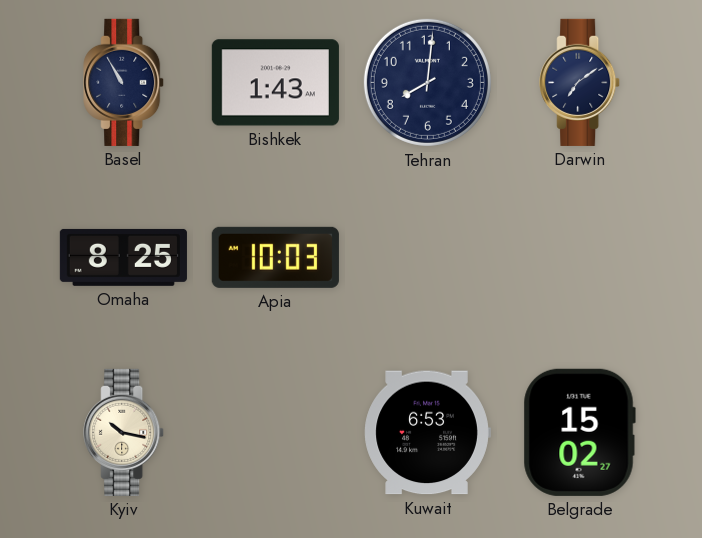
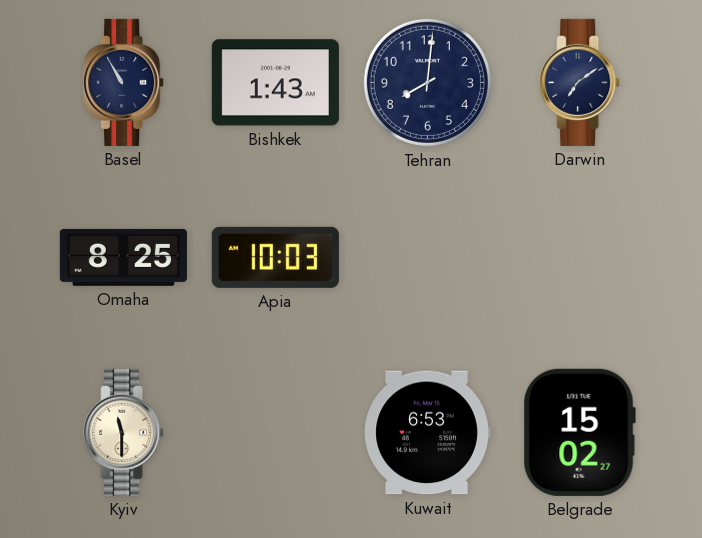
Kyiv: 10:17 -> 11:30
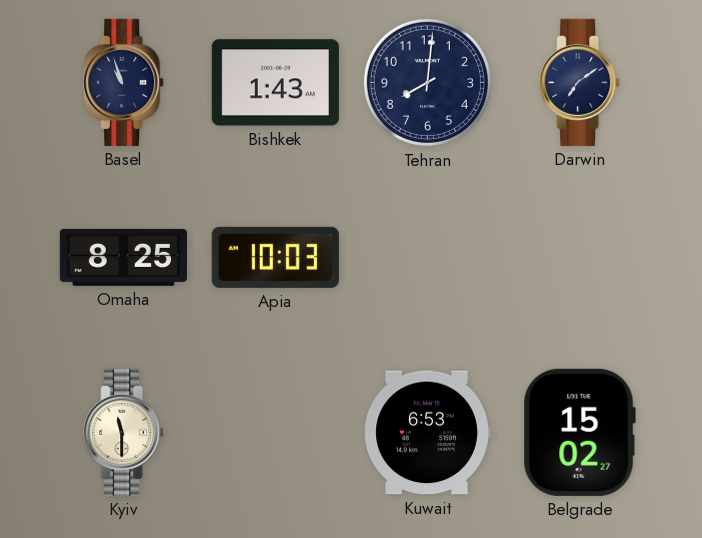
Basel: 10:55 -> 10:57
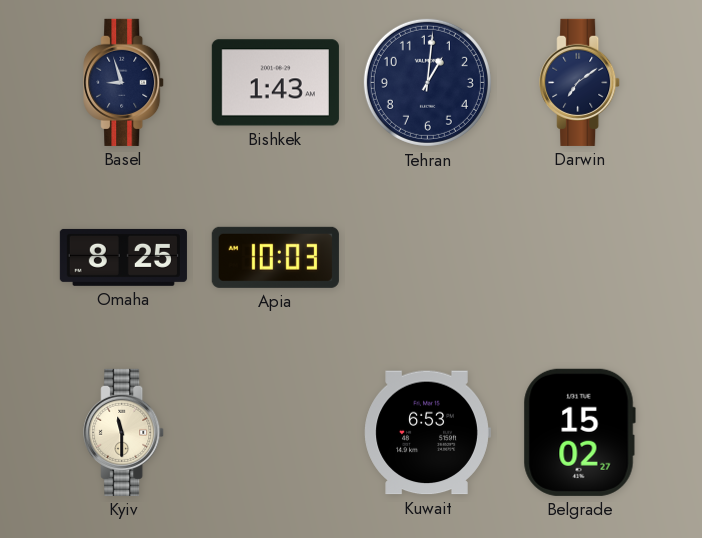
Basel: 10:57 -> 8:57
Tehran: 8:01 -> 1:01
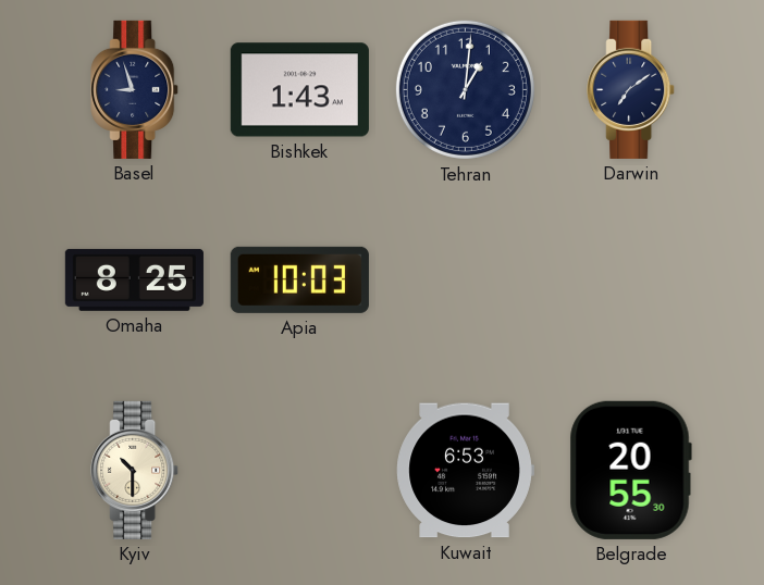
Kyiv: 11:30 -> 10:30
Belgrade: 15:02 -> 20:55
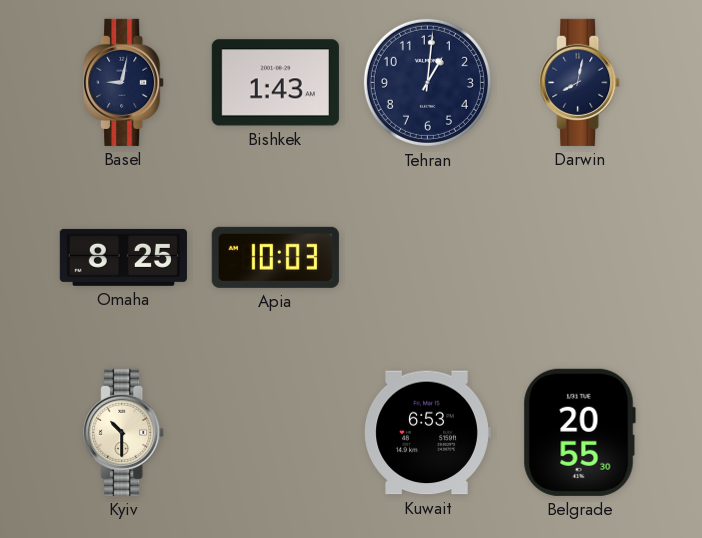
Basel: 8:57 -> 9:02
Darwin: 7:09 -> 8:02
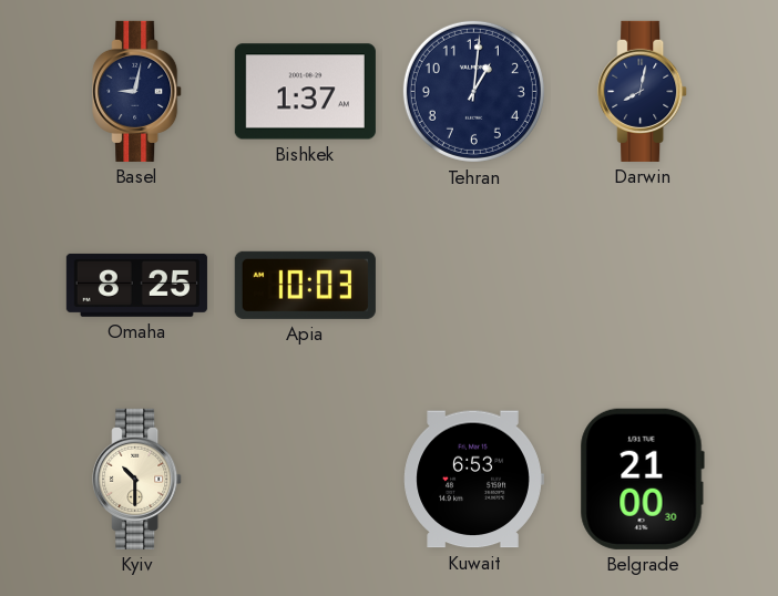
Bishkek: 1:43 -> 1:37
Belgrade: 20:55 -> 21:00
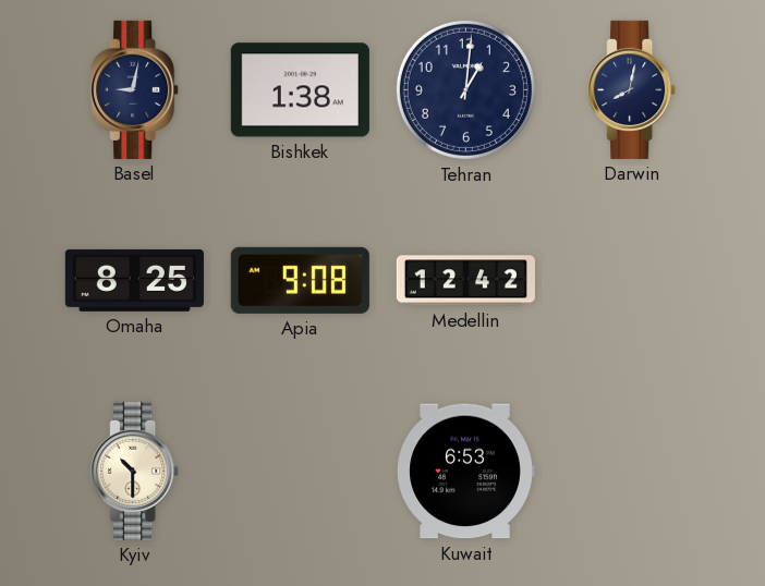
Bishkek: 1:37 -> 1:38
Apia: 10:03 -> 9:08
Medellin: none -> 12:42
Belgrade: 21:00 -> none
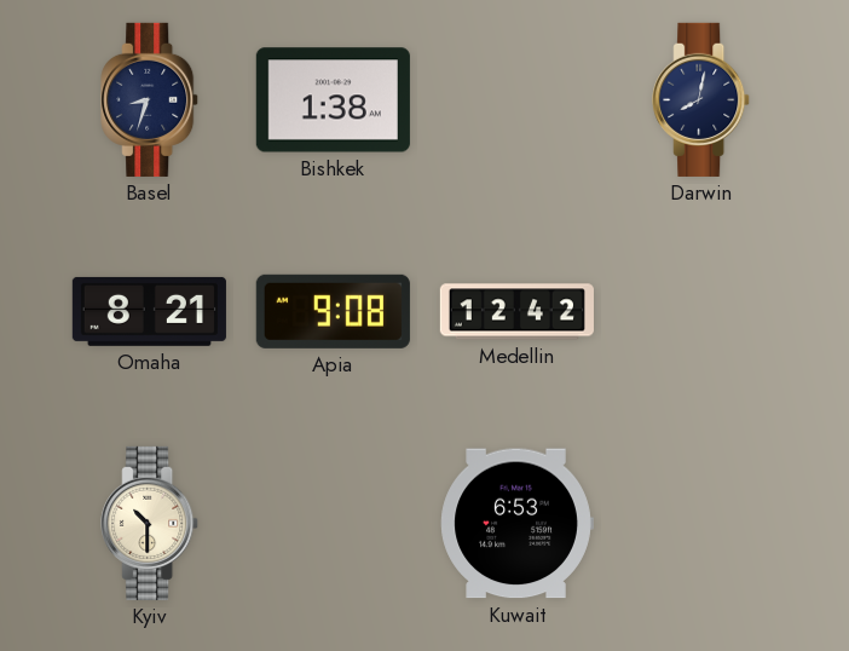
Basel: 9:02 -> 8:33
Tehran: 1:01 -> none
Omaha: 8:25 -> 8:21
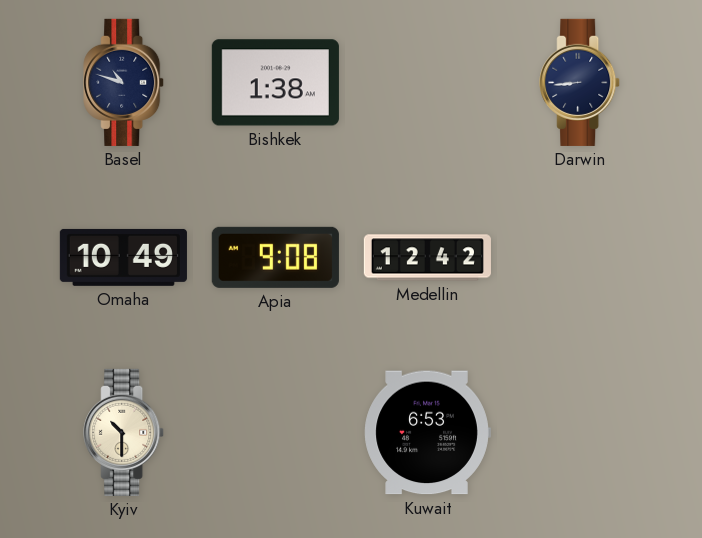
Basel: 8:33 -> 10:48
Darwin: 8:02 -> 8:44
Omaha: 8:21 -> 10:49
